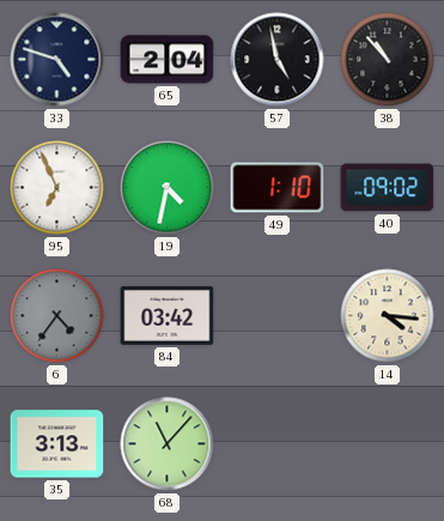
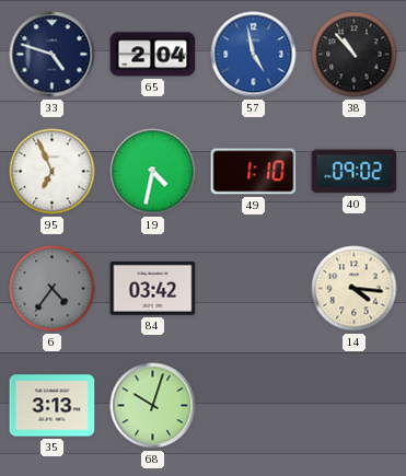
57 dial: black -> blue
68: 11:07 -> 10:03
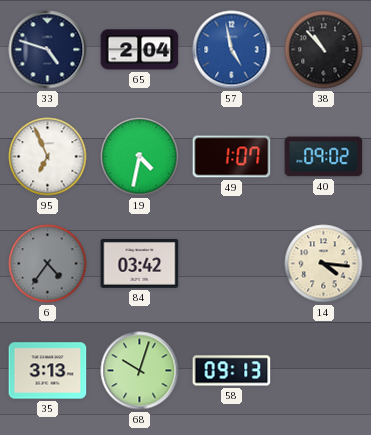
49: 1:10 -> 1:07
58: none -> 09:13
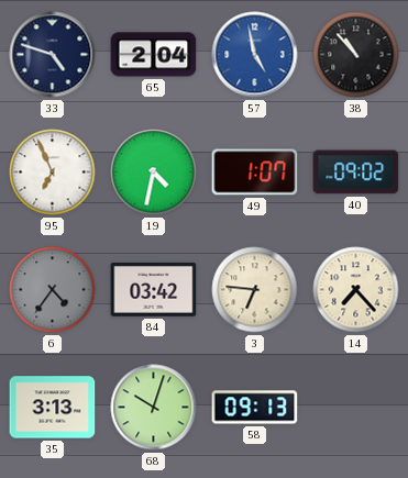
3: none -> 6:46
14: 4:16 -> 7:23
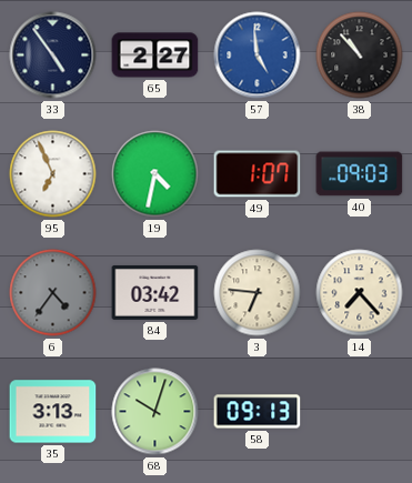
33: 4:48 -> 4:54
65: 2:04 -> 2:27
57: 4:58 -> 4:59
40: 09:02 -> 09:03
